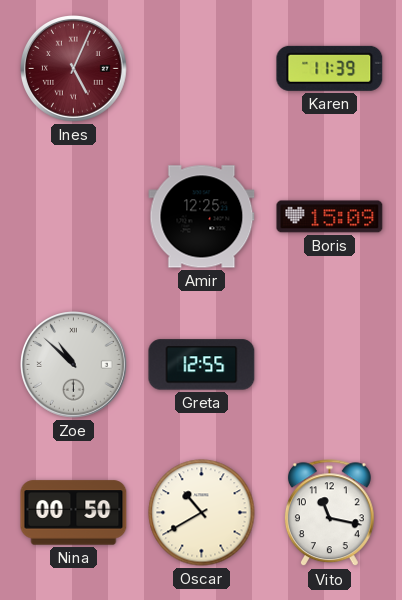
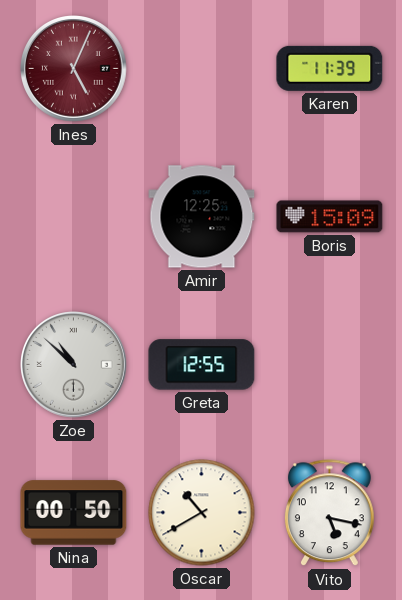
Vito: 11:17 -> 5:17
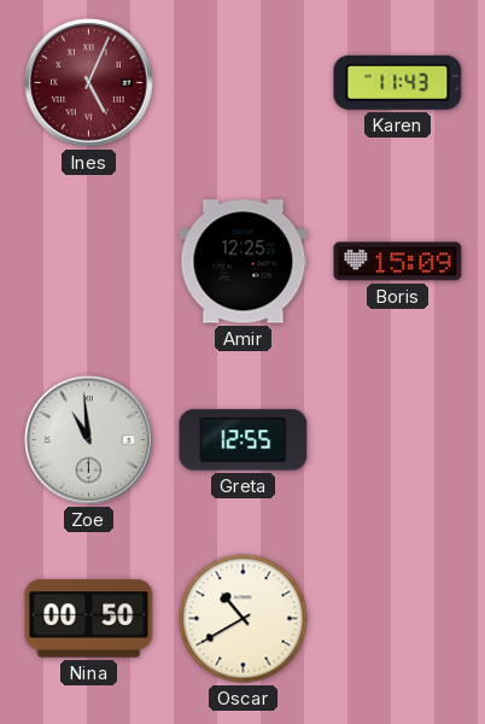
Karen: 11:39 -> 11:43
Zoe: 10:52 -> 10:59
Vito: 5:17 -> none
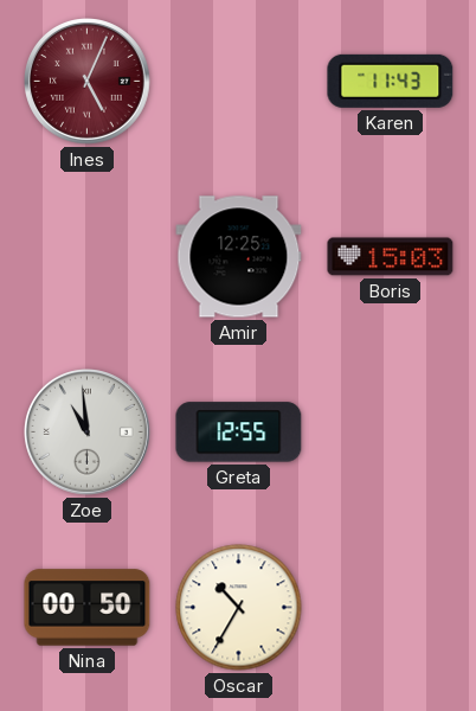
Boris: 15:09 -> 15:03
Oscar: 10:40 -> 10:35
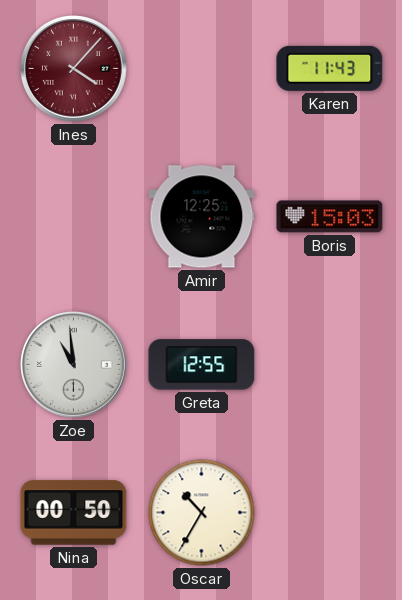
Ines: 5:04 -> 4:07
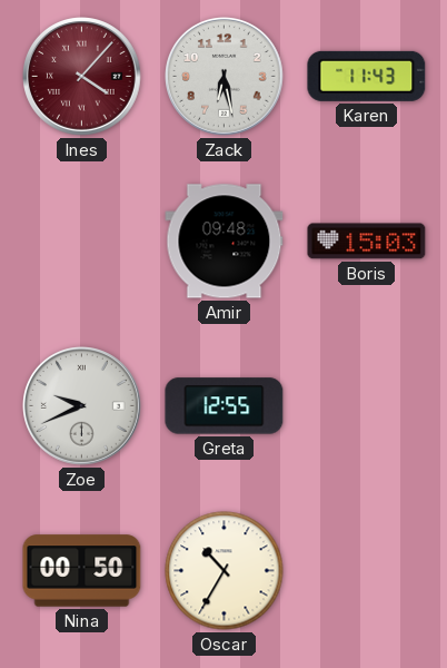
Zack: none -> 6:28
Amir: 12:25 -> 09:48
Zoe: 10:59 -> 9:41
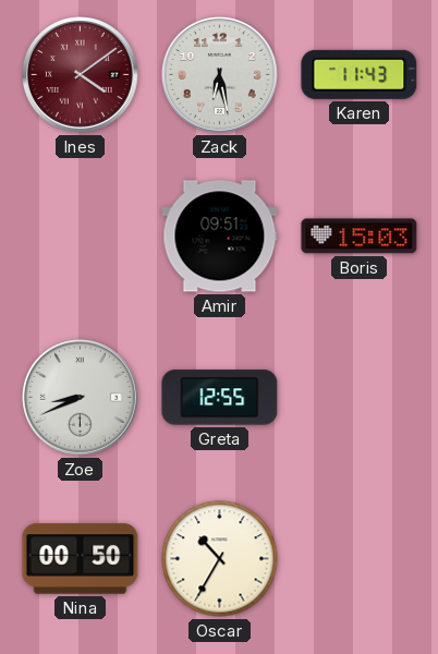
Ines: 4:07 -> 4:09
Amir: 09:48 -> 09:51
Zoe: 9:41 -> 8:41
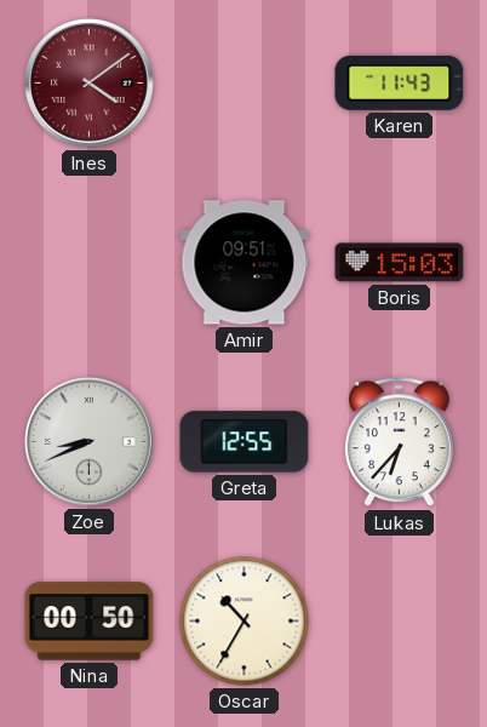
Zack: 6:28 -> none
Lukas: none -> 6:37
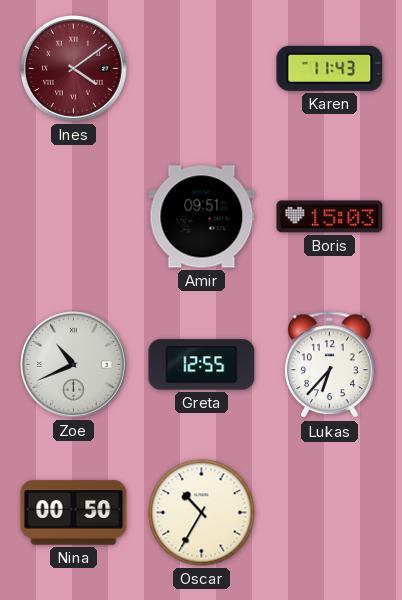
Zoe: 8:41 -> 10:41
